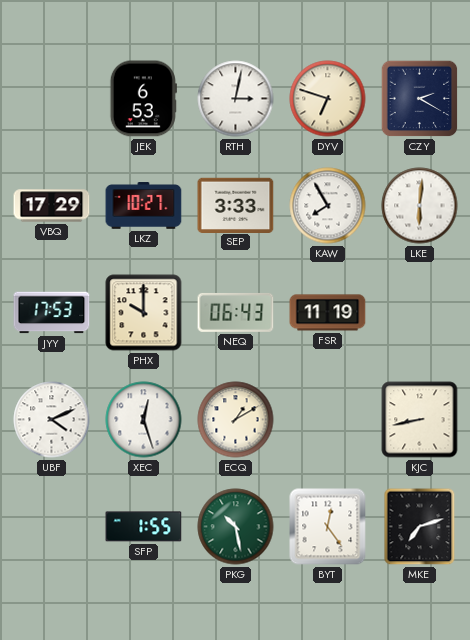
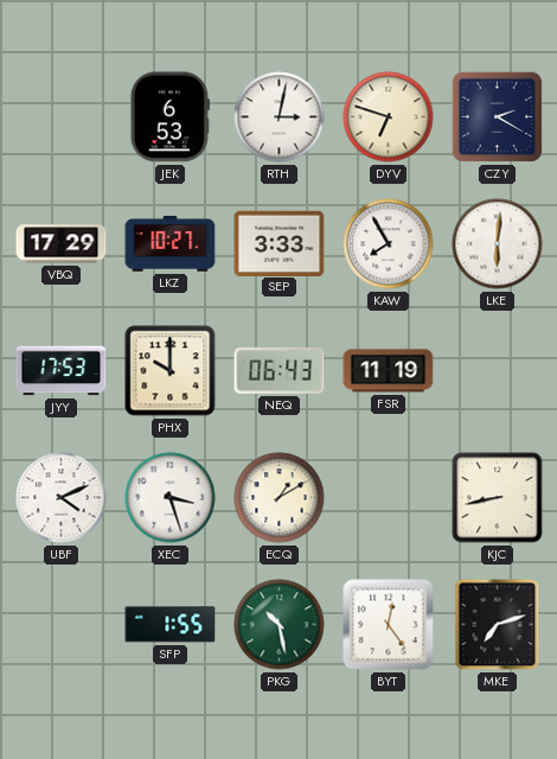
XEC: 12:27 -> 3:27
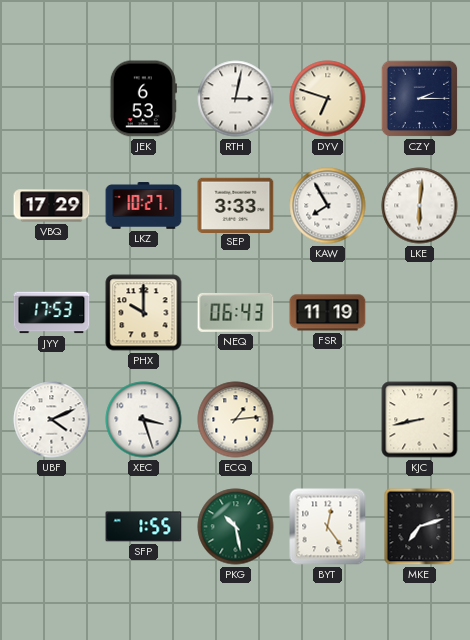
CZY: 2:20 -> 2:15
ECQ: 1:10 -> 1:14
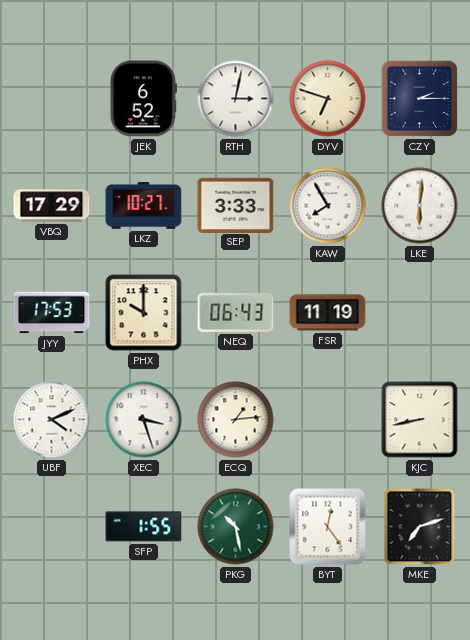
JEK: 6:53 -> 6:52
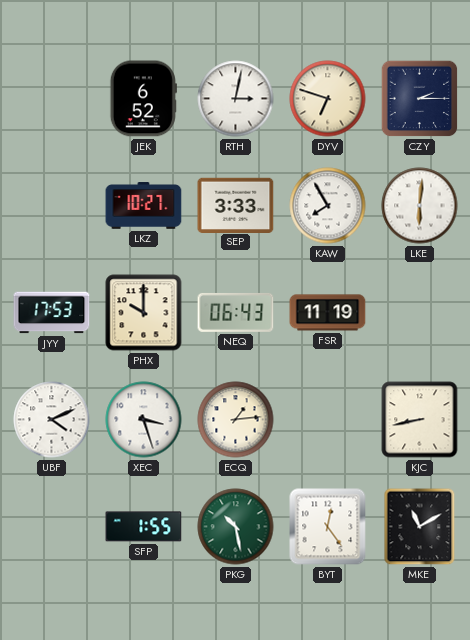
VBQ: 17:29 -> none
MKE: 7:12 -> 11:10
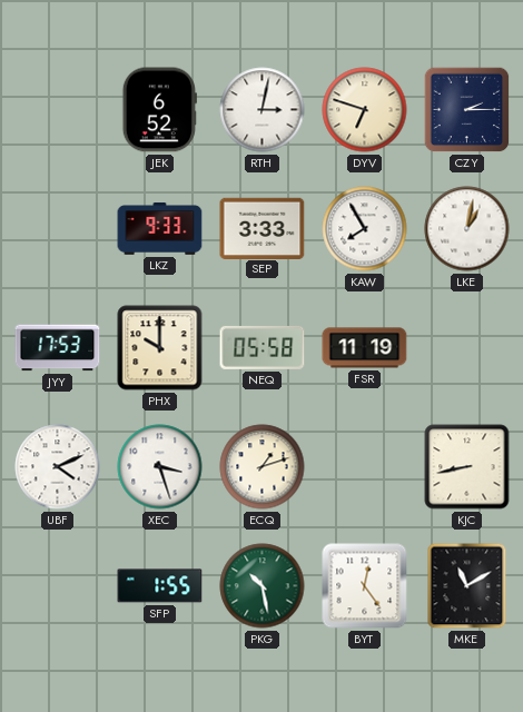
LKZ: 10:27 -> 9:33
LKE: 6:01 -> 1:02
NEQ: 06:43 -> 05:58
ECQ: 1:14 -> 1:12
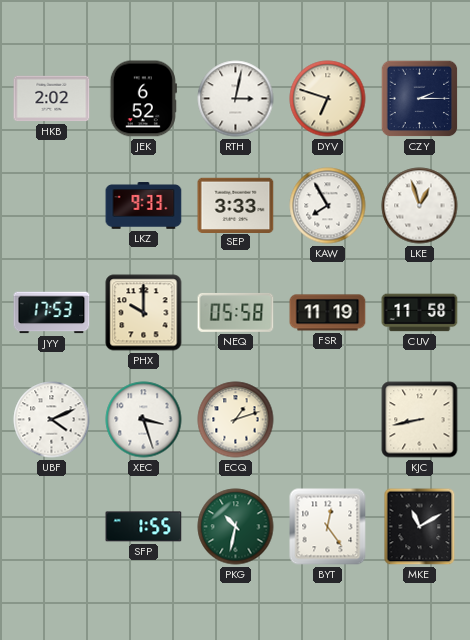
HKB: none -> 2:02
LKE: 1:02 -> 12:57
CUV: none -> 11:58
PKG: 10:28 -> 10:32
